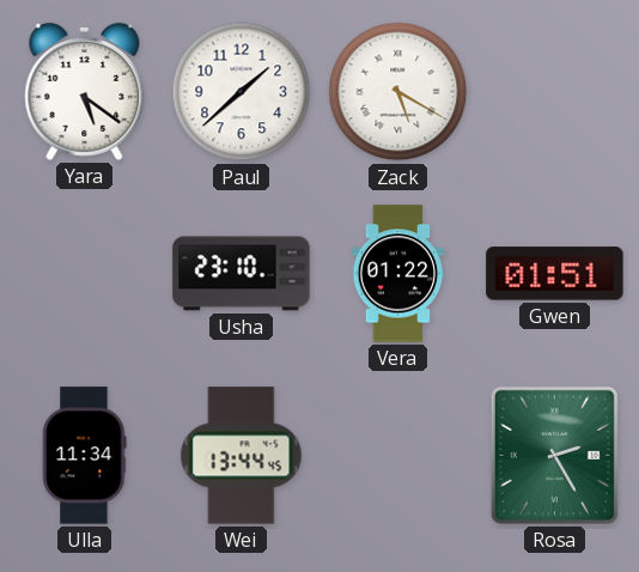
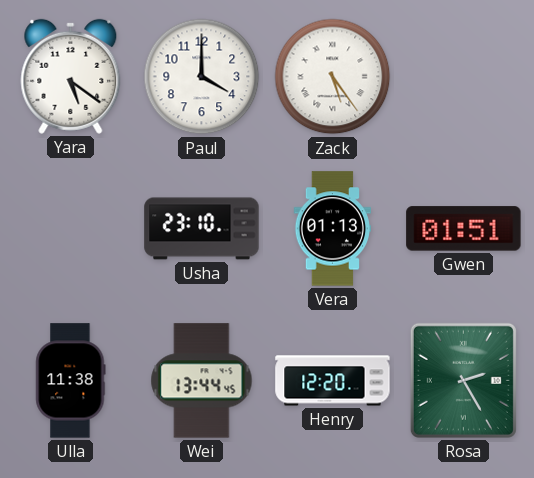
Paul: 1:38 -> 4:00
Zack: 5:20 -> 5:24
Vera: 01:22 -> 01:13
Ulla: 11:34 -> 11:38
Henry: none -> 12:20
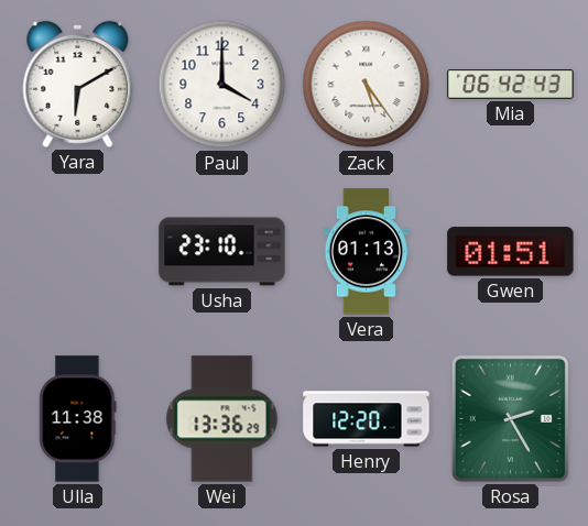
Yara: 5:21 -> 6:10
Mia: none -> 06:42
Wei: 13:44 -> 13:36
